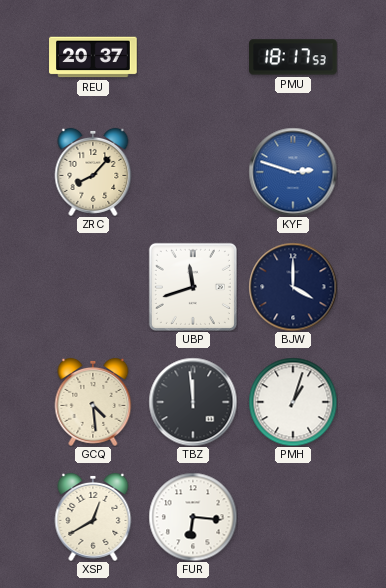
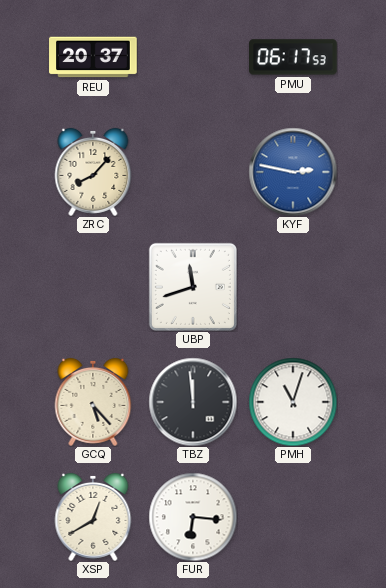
PMU: 18:17 -> 06:17
KYF: 2:48 -> 2:47
BJW: 4:00 -> none
GCQ: 4:29 -> 5:23
PMH: 1:03 -> 11:03
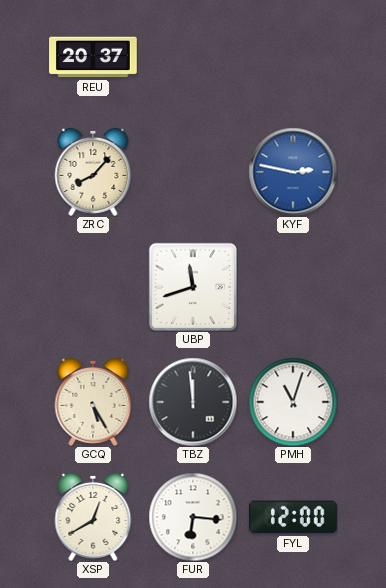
PMU: 06:17 -> none
GCQ: 5:23 -> 5:25
FYL: none -> 12:00
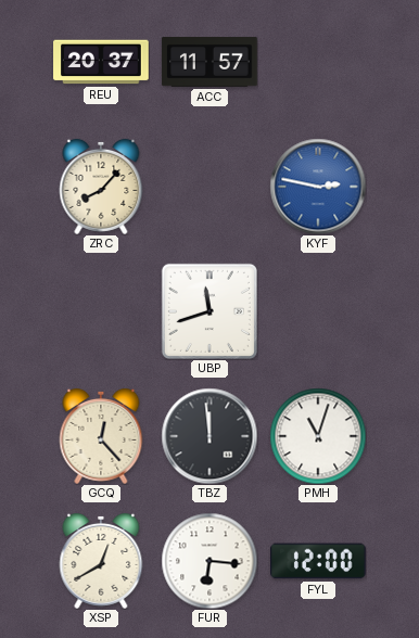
ACC: none -> 11:57
GCQ: 5:25 -> 12:23
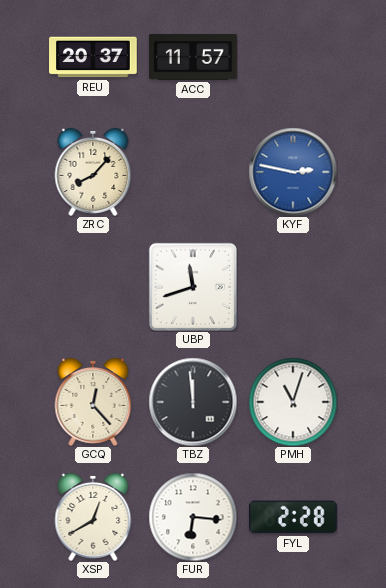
FYL: 12:00 -> 2:28
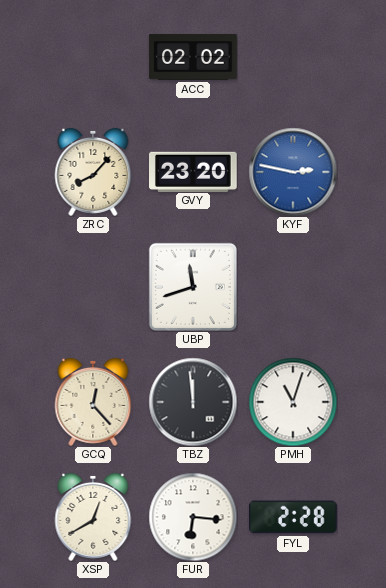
REU: 20:37 -> none
ACC: 11:57 -> 02:02
GVY: none -> 23:20
